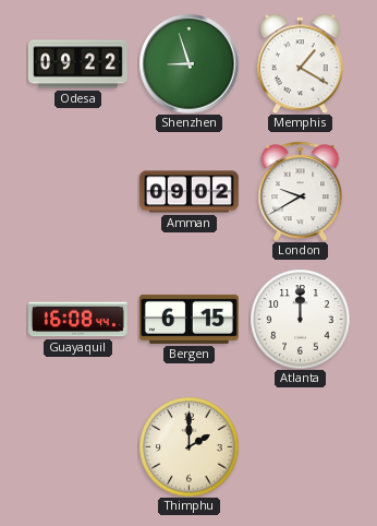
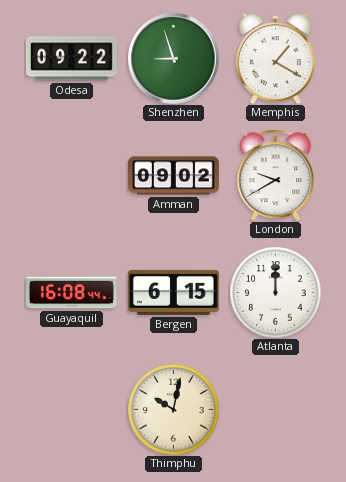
Thimphu: 2:00 -> 10:02
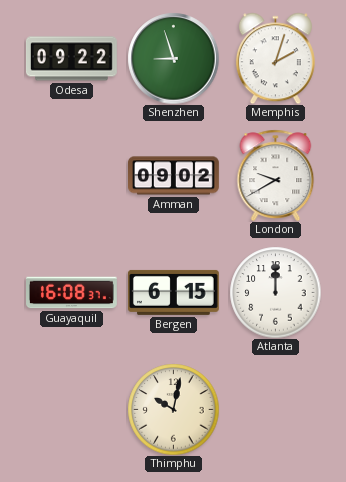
Memphis: 1:20 -> 2:03
Guayaquil: 16:08:44 -> 16:08:37
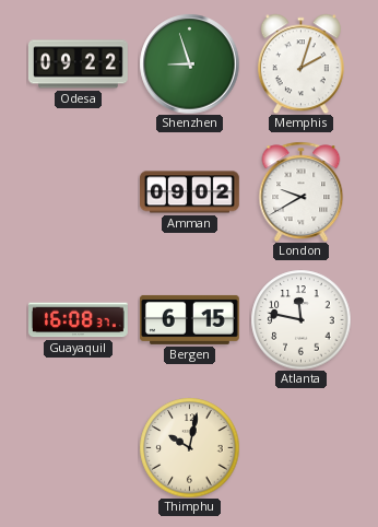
Atlanta: 12:00 -> 11:47
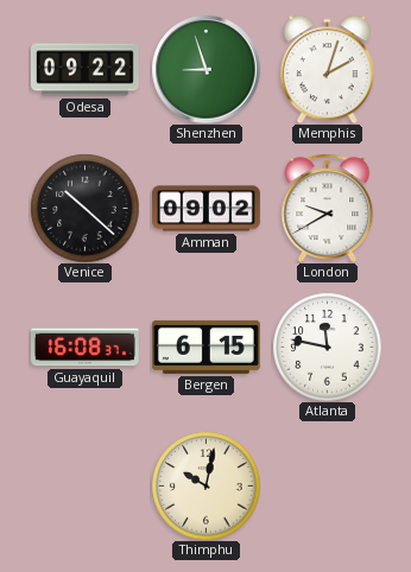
Venice: none -> 10:22
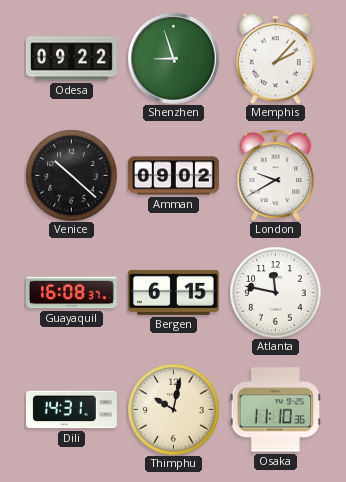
Memphis: 2:03 -> 2:07
Dili: none -> 14:31
Osaka: none -> 11:10
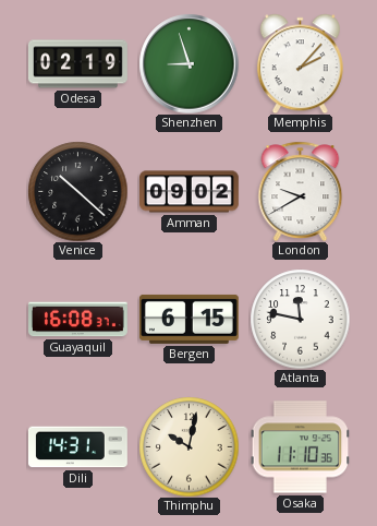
Odesa: 09:22 -> 02:19
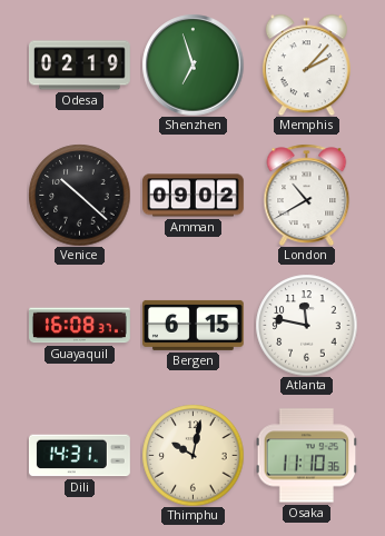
Shenzhen: 8:57 -> 6:57
London: 9:40 -> 10:40
